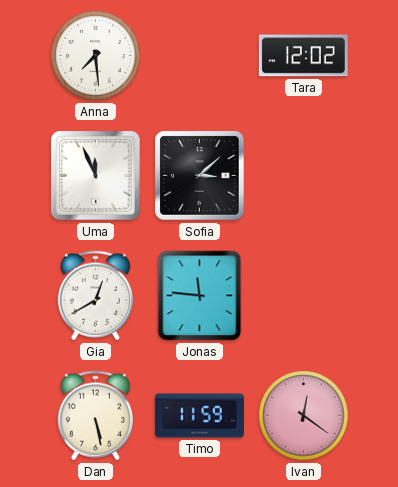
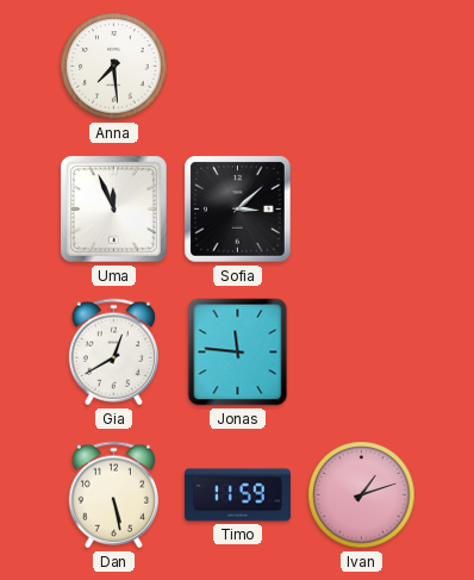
Tara: 12:02 -> none
Ivan: 12:21 -> 1:12
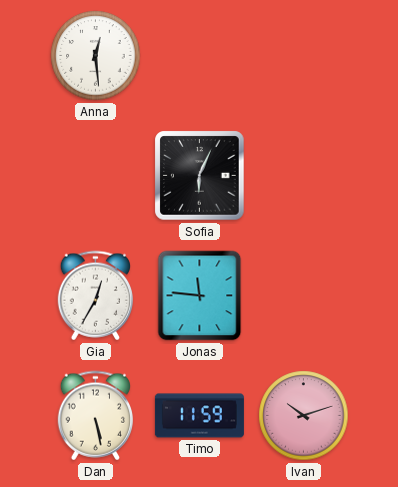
Anna: 7:29 -> 12:29
Uma: 11:56 -> none
Sofia: 3:08 -> 6:04
Gia: 12:40 -> 12:35
Ivan: 1:12 -> 10:12
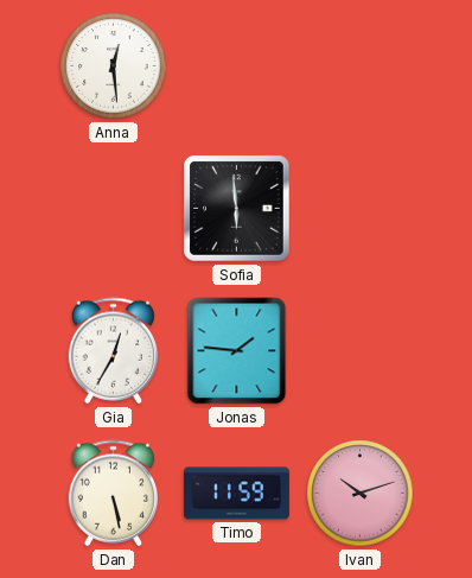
Sofia: 6:04 -> 5:59
Jonas: 11:46 -> 1:46
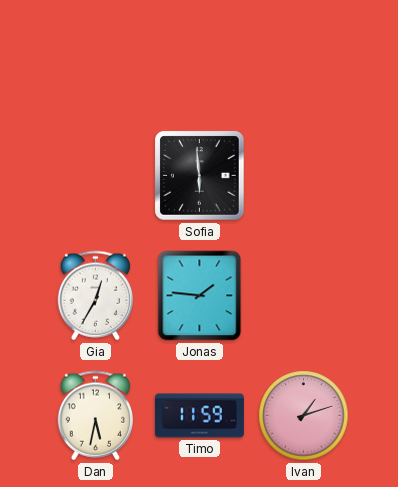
Anna: 12:29 -> none
Dan: 5:28 -> 5:32
Ivan: 10:12 -> 1:12
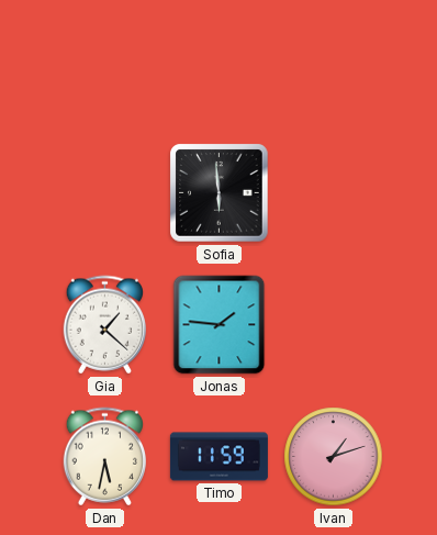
Gia: 12:35 -> 1:22
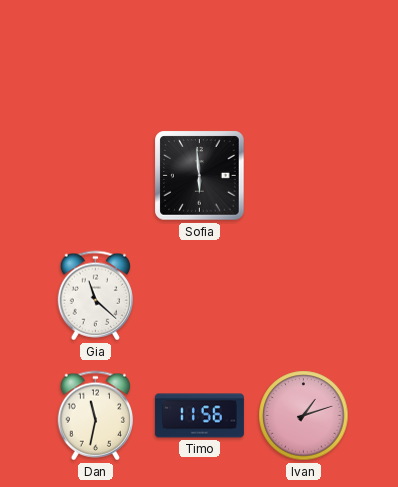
Gia: 1:22 -> 11:22
Jonas: 1:46 -> none
Dan: 5:32 -> 11:32
Timo: 11:59 -> 11:56
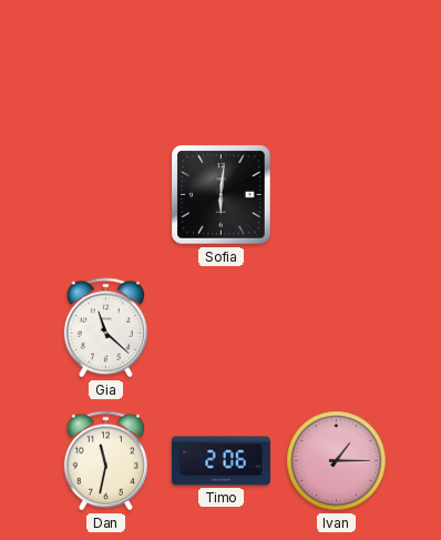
Sofia: 5:59 -> 6:01
Timo: 11:56 -> 2:06
Ivan: 1:12 -> 1:15
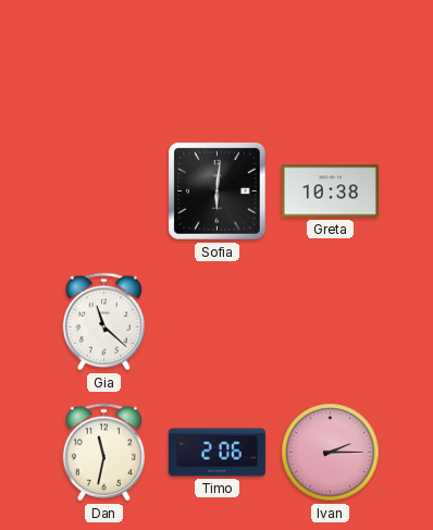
Greta: none -> 10:38
Ivan: 1:15 -> 2:15
